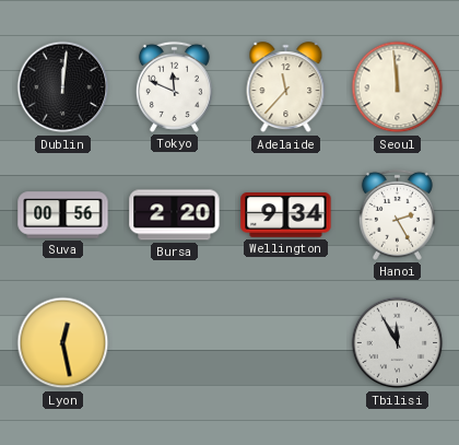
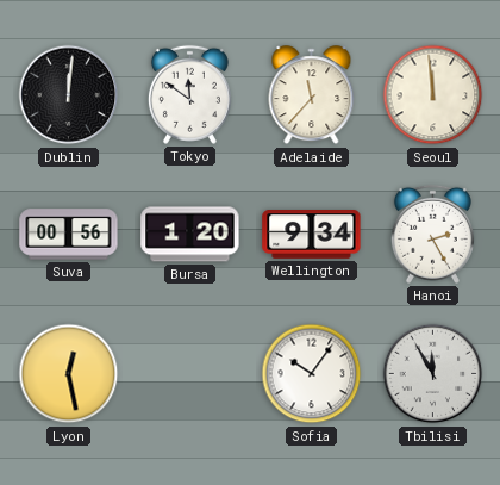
Tokyo: 11:49 -> 11:51
Bursa: 2:20 -> 1:20
Sofia: none -> 10:06
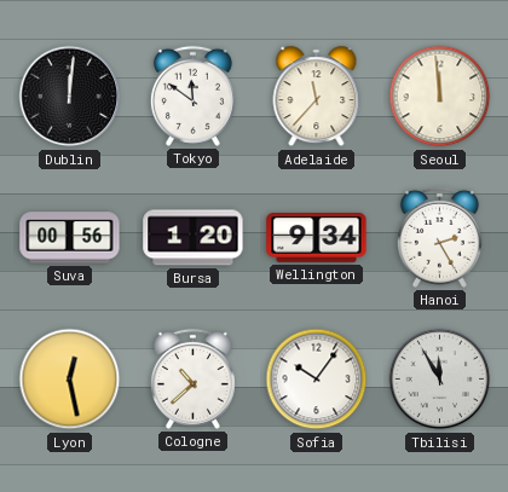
Cologne: none -> 10:38
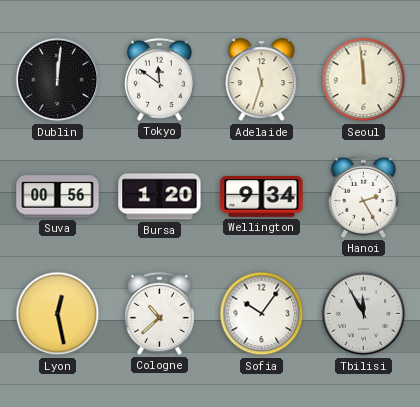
Adelaide: 11:37 -> 11:33
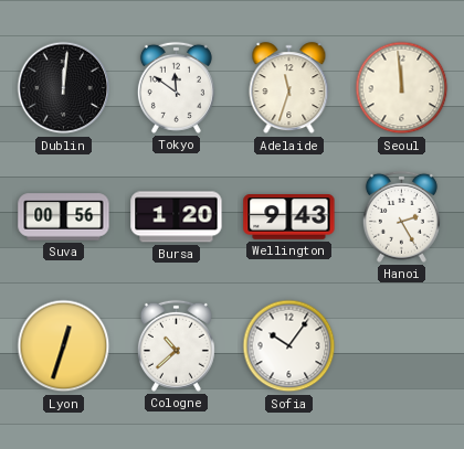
Wellington: 9:34 -> 9:43
Lyon: 12:28 -> 12:33
Tbilisi: 11:55 -> none
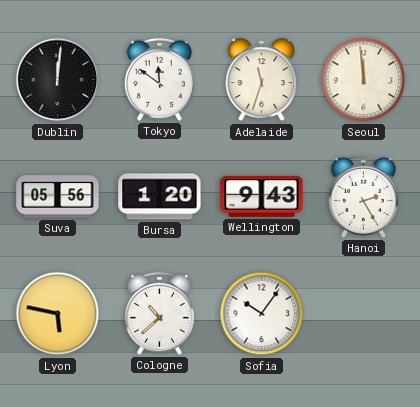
Suva: 00:56 -> 05:56
Lyon: 12:33 -> 5:47
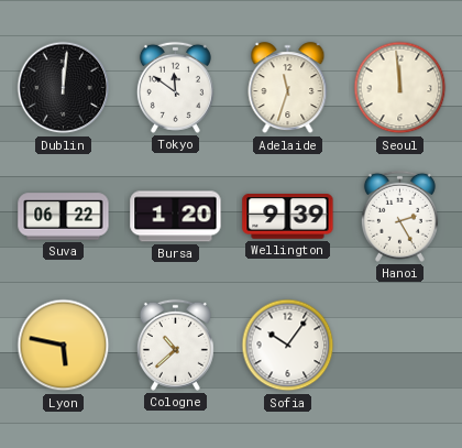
Suva: 05:56 -> 06:22
Wellington: 9:43 -> 9:39
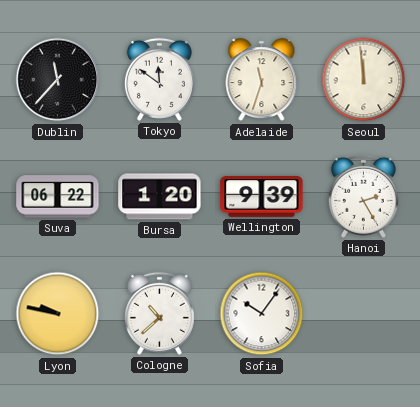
Dublin: 12:01 -> 11:37
Lyon: 5:47 -> 9:47
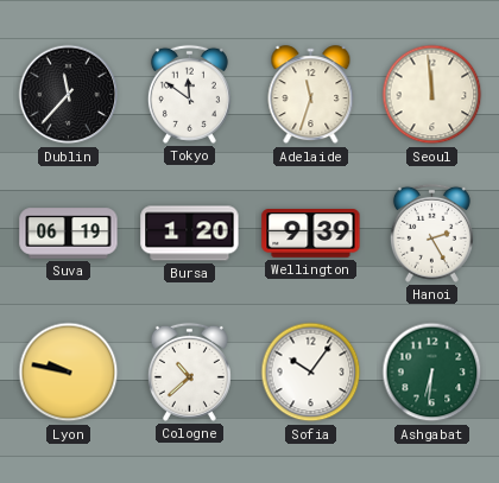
Suva: 06:22 -> 06:19
Ashgabat: none -> 6:31
